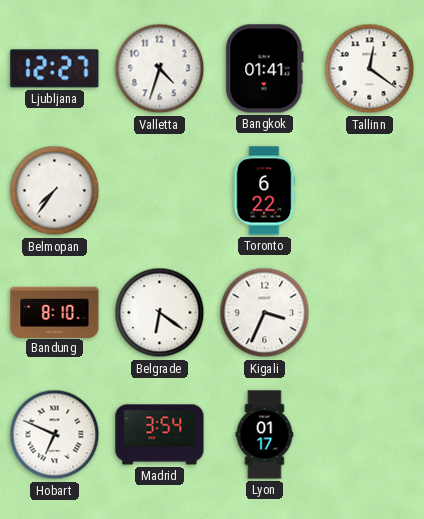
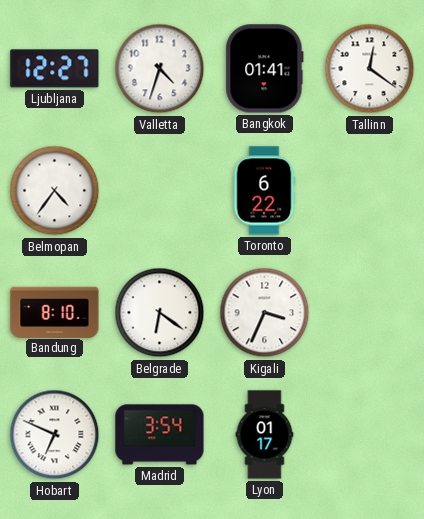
Belmopan: 7:36 -> 4:36
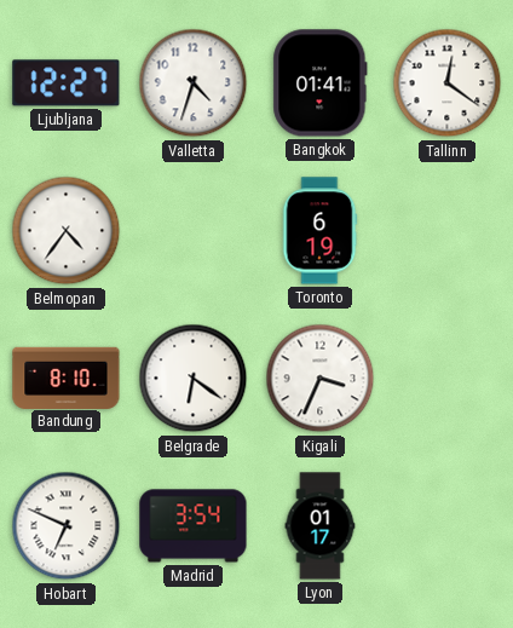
Toronto: 6:22 -> 6:19
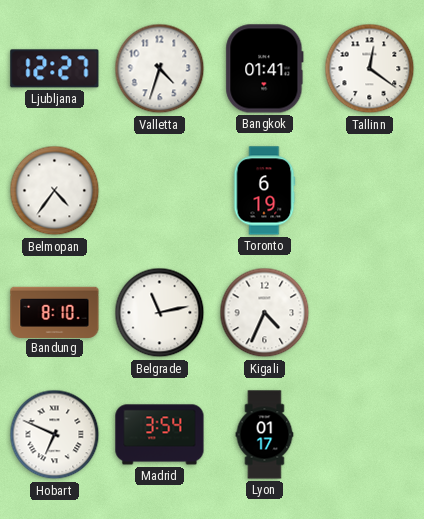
Belgrade: 6:21 -> 11:13
Kigali: 3:34 -> 4:34
